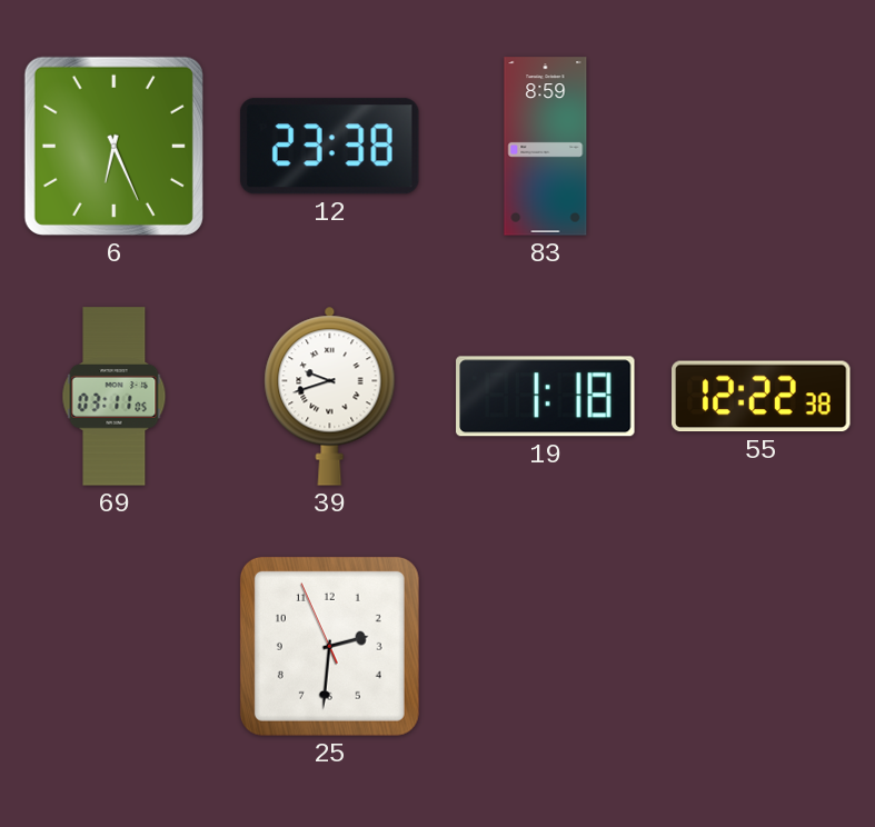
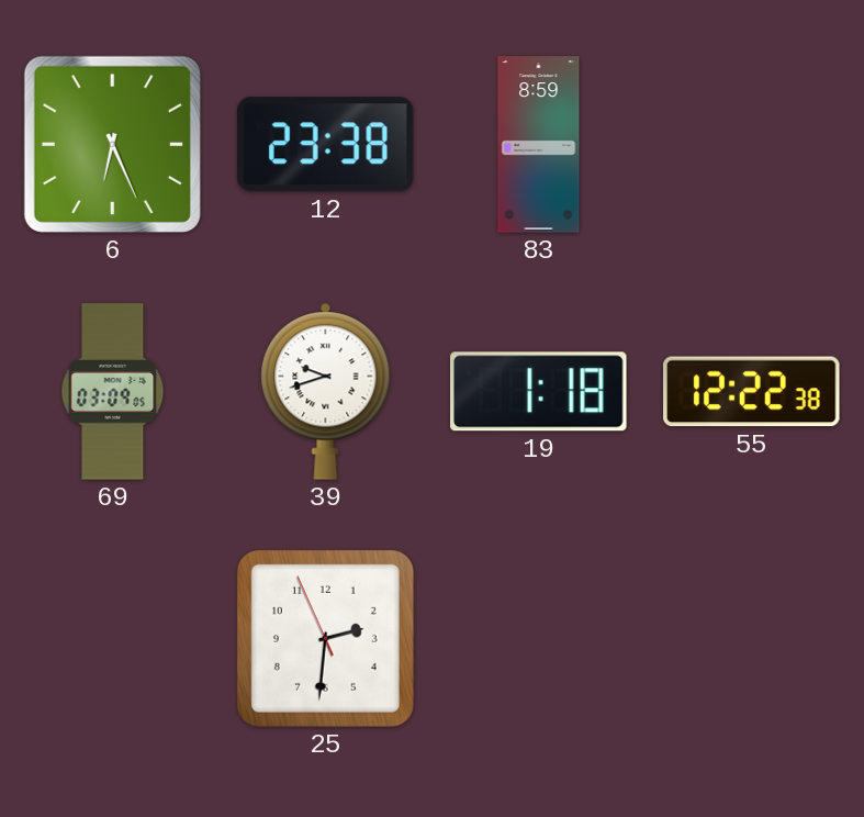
69: 03:11 -> 03:09
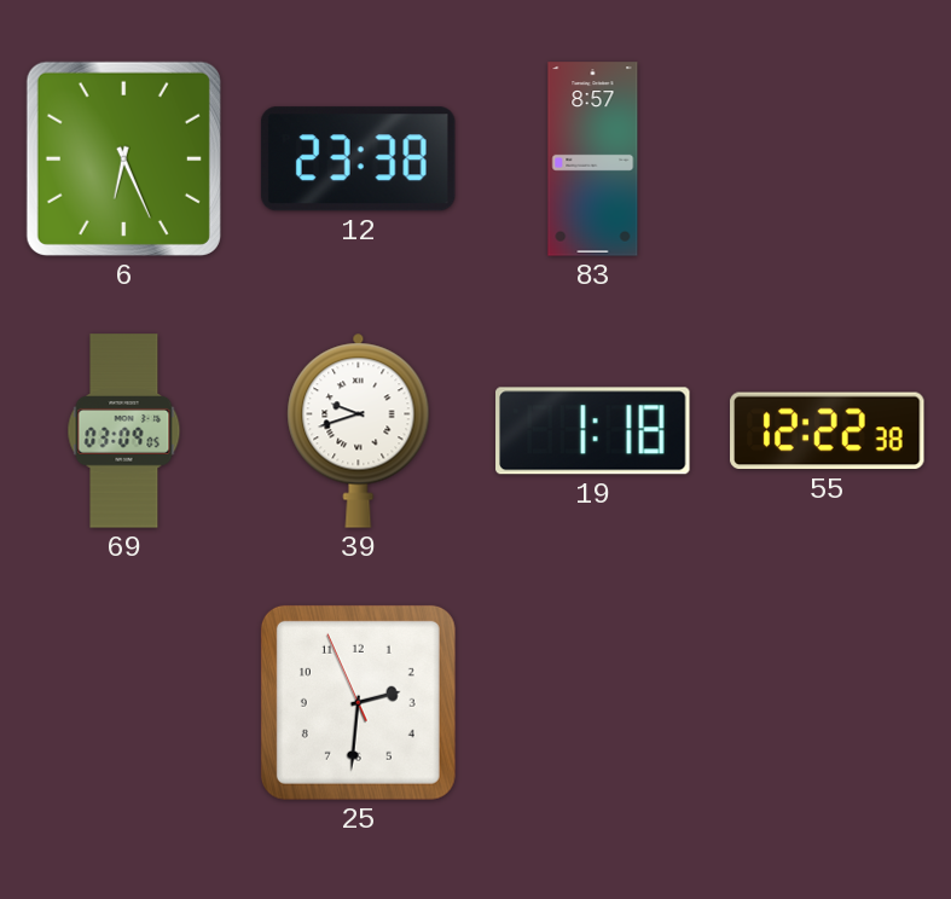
83: 8:59 -> 8:57
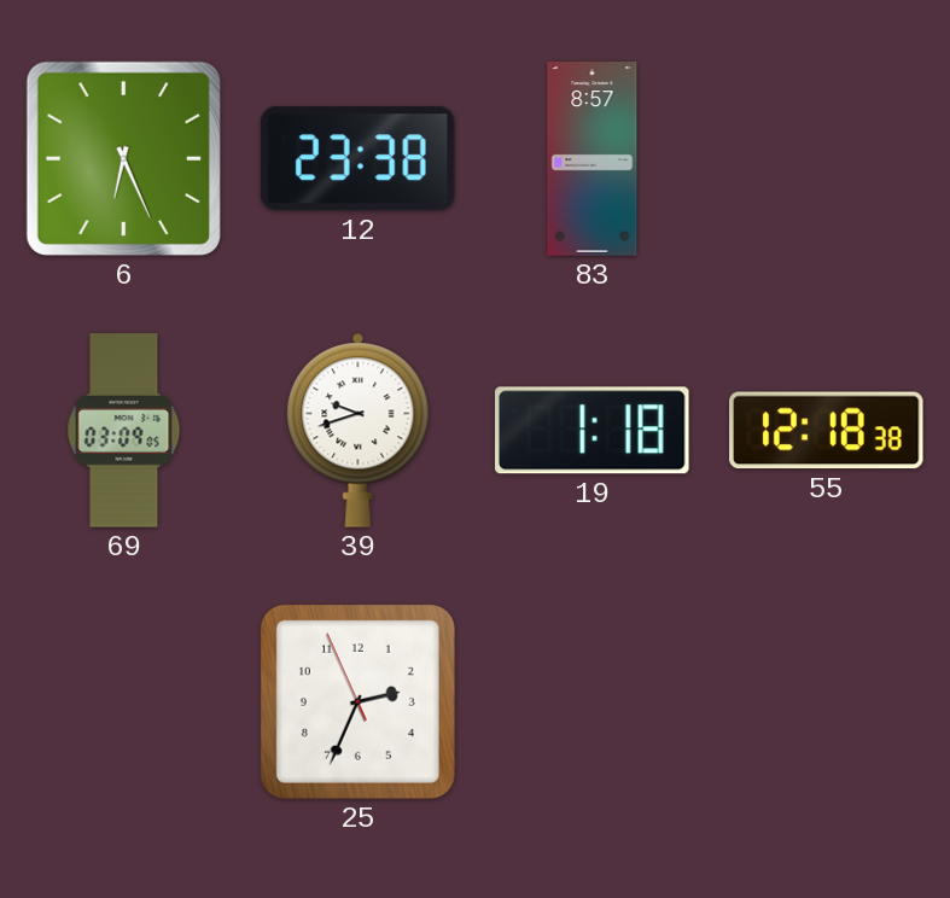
55: 12:22 -> 12:18
25: 2:30 -> 2:33
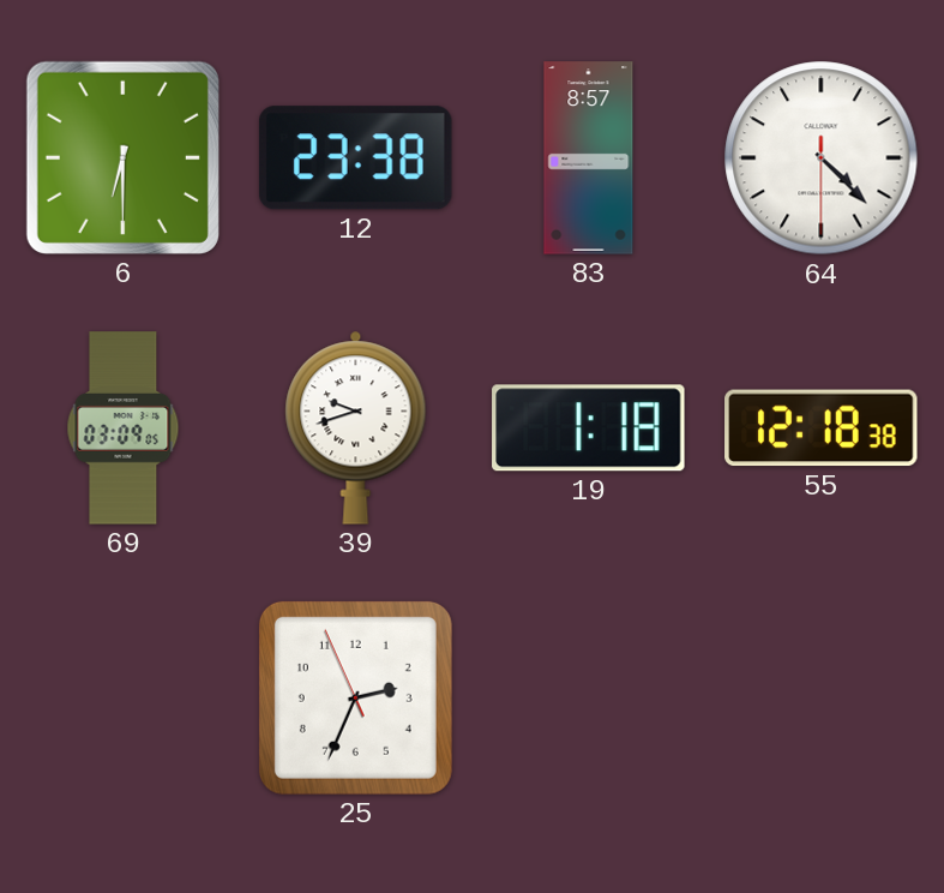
6: 6:26 -> 6:30
64: none -> 4:22
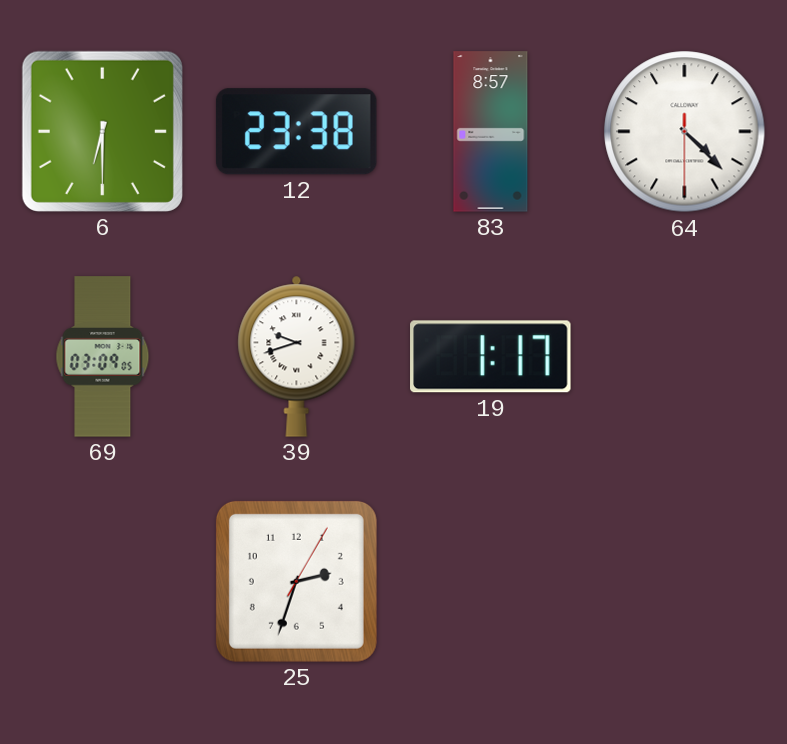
19: 1:18 -> 1:17
55: 12:18 -> none
25: 2:33:56 -> 2:33:05
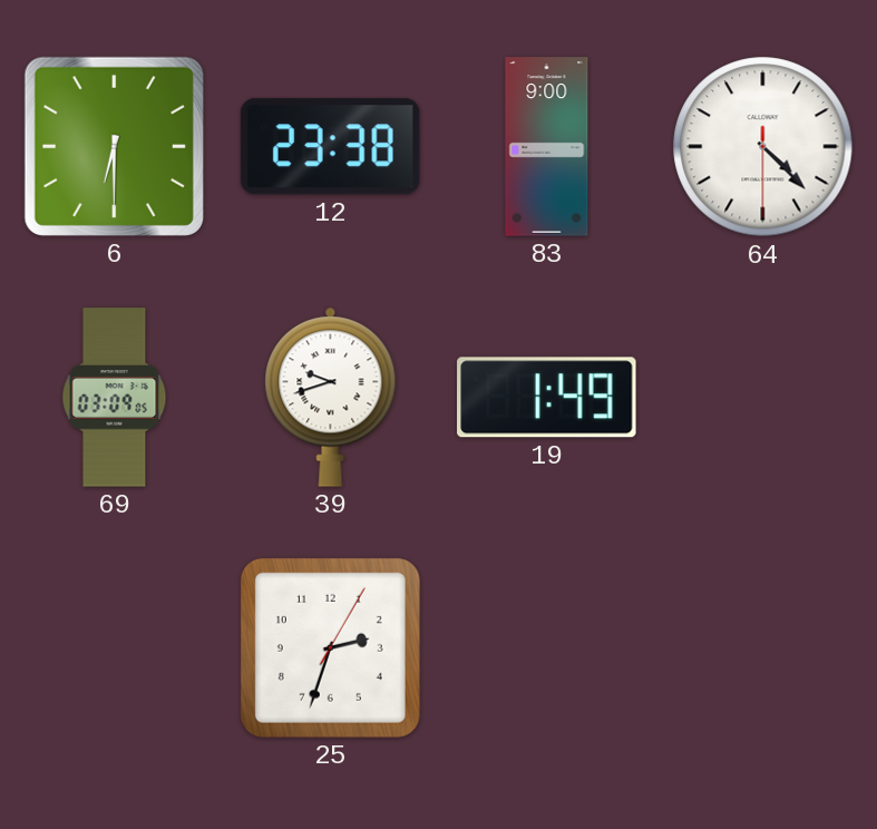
83: 8:57 -> 9:00
19: 1:17 -> 1:49
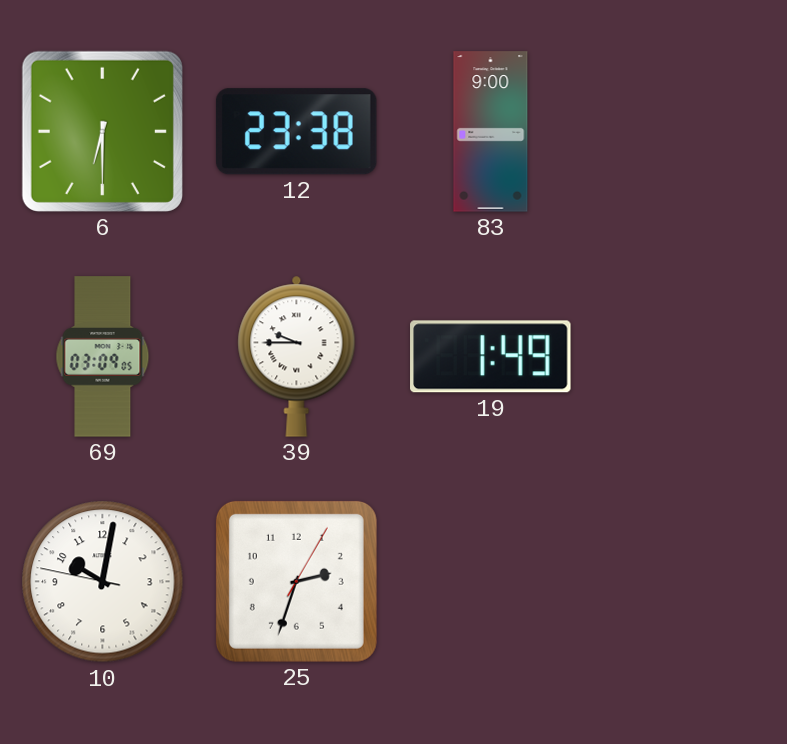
64: 4:22 -> none
39: 9:42 -> 9:45
10: none -> 10:01
